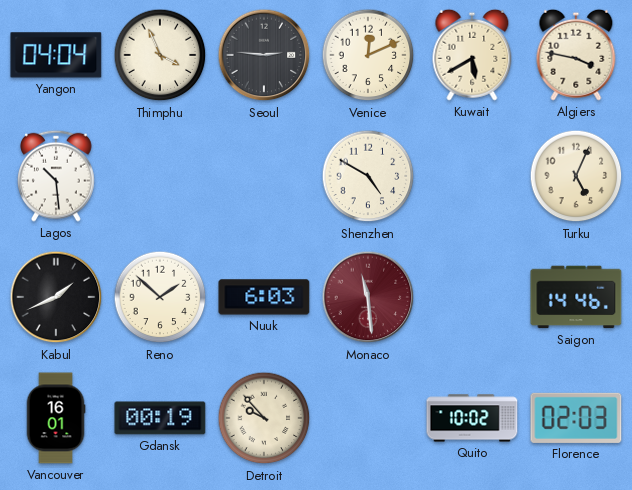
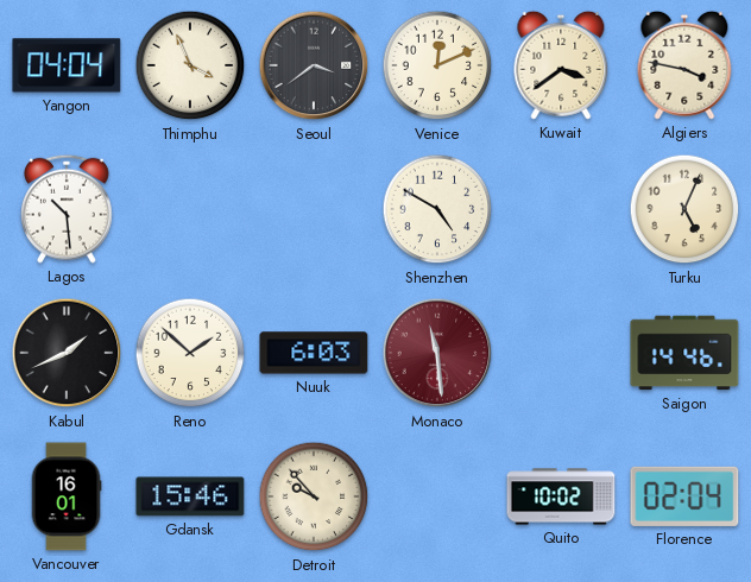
Seoul: 2:46 -> 3:39
Kuwait: 5:40 -> 3:39
Gdansk: 00:19 -> 15:46
Florence: 02:03 -> 02:04
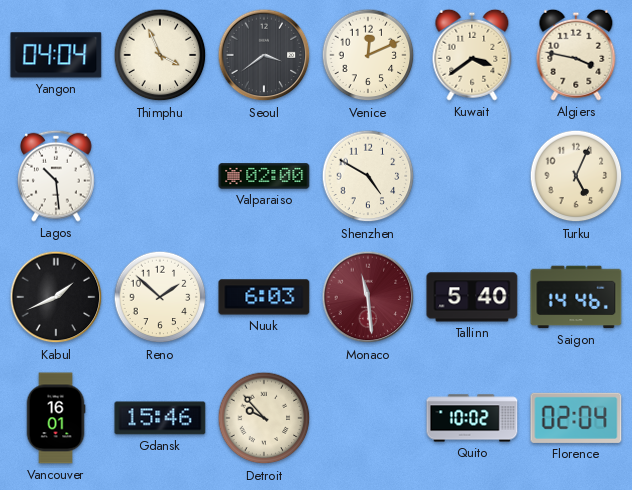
Valparaiso: none -> 02:00
Tallinn: none -> 5:40
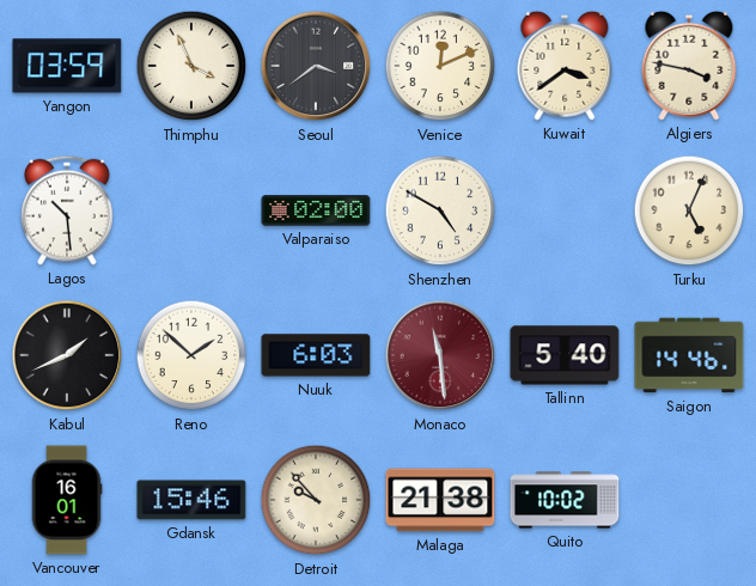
Yangon: 04:04 -> 03:59
Malaga: none -> 21:38
Florence: 02:04 -> none
